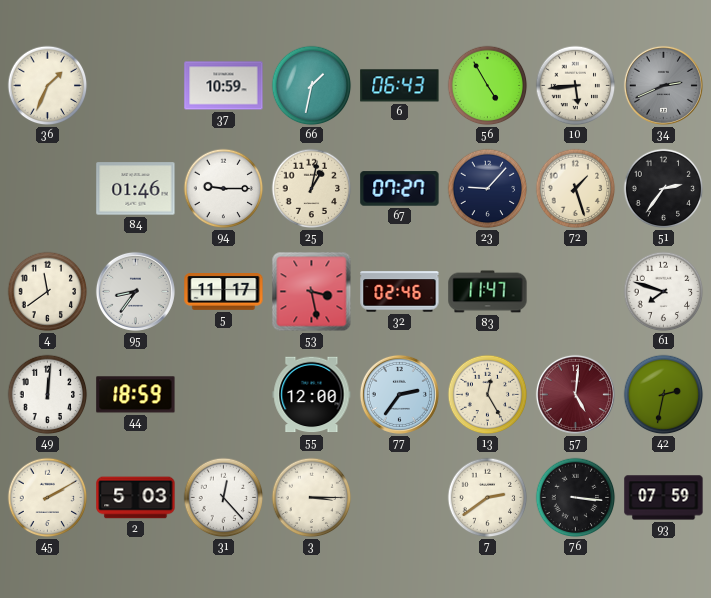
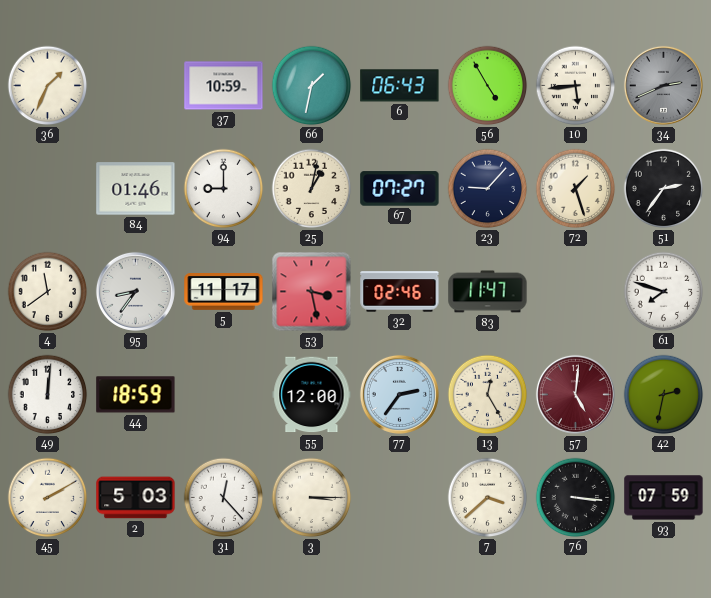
94: 9:15 -> 9:00
7: 2:39 -> 3:38
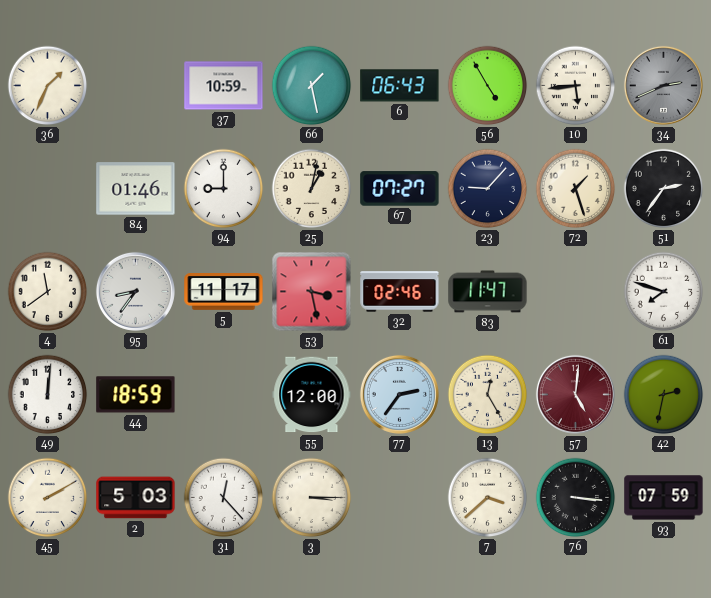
66: 1:32 -> 1:28
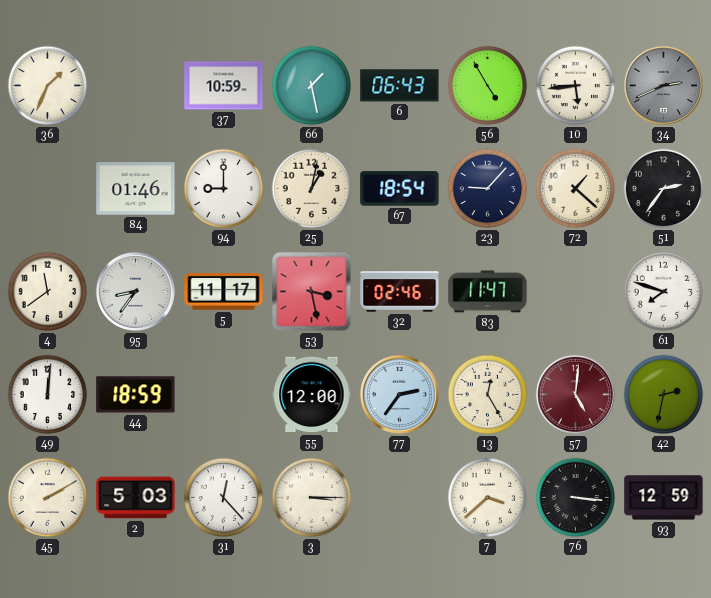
67: 07:27 -> 18:54
72: 1:27 -> 1:22
93: 07:59 -> 12:59
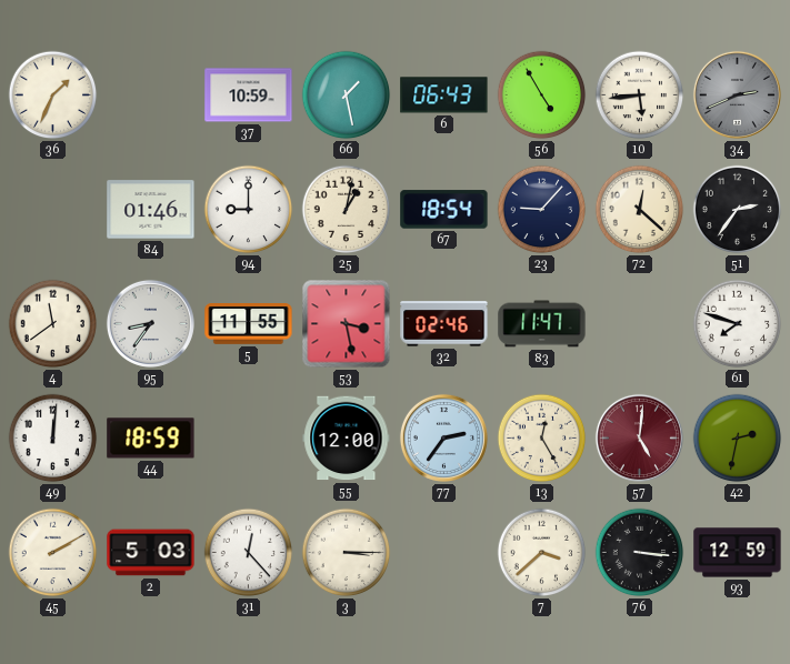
72: 1:22 -> 12:22
5: 11:17 -> 11:55
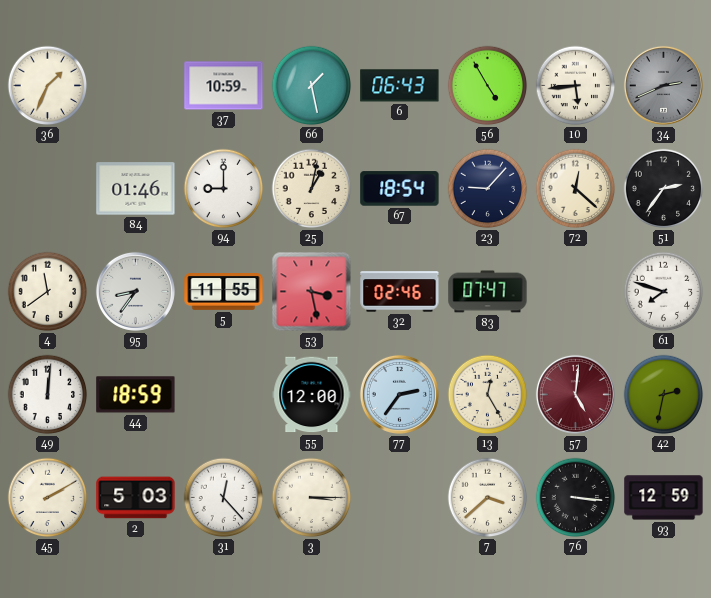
83: 11:47 -> 07:47
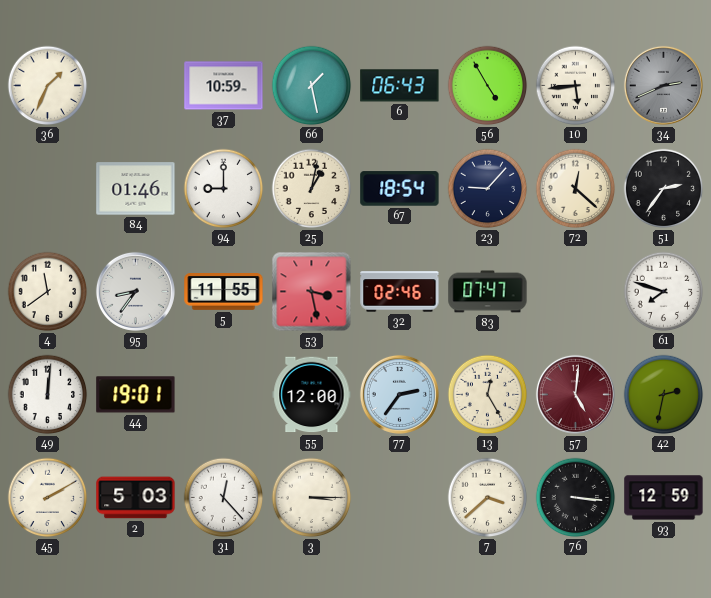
44: 18:59 -> 19:01
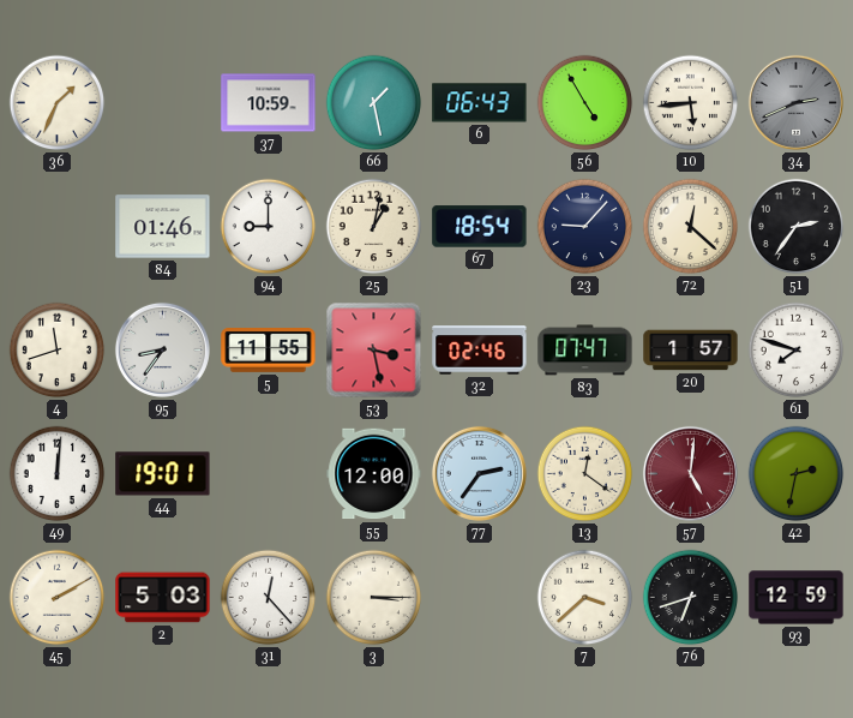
4: 11:39 -> 11:42
20: none -> 1:57
13: 12:25 -> 12:21
76: 3:16 -> 6:42
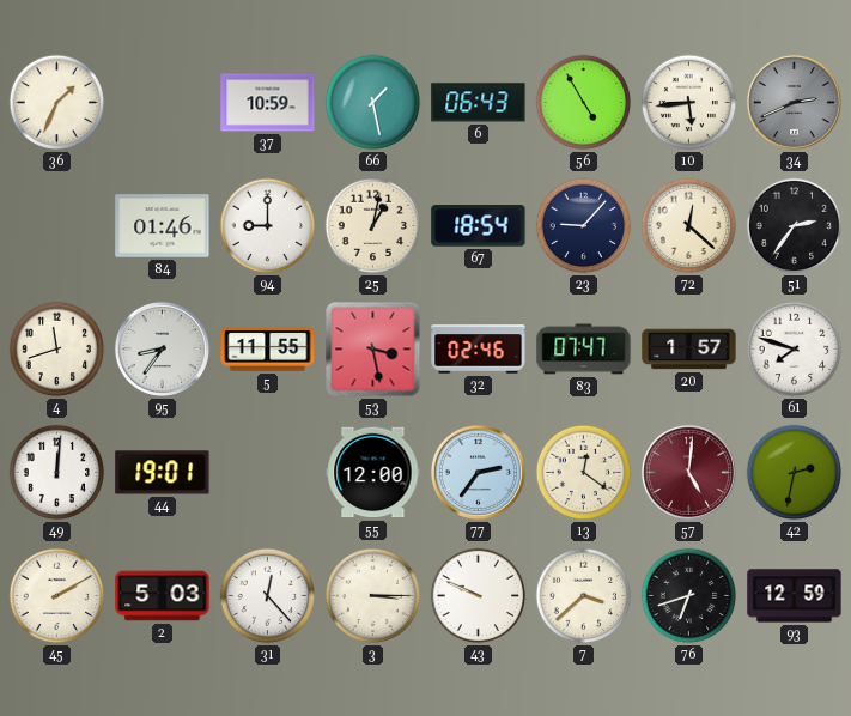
43: none -> 9:49
